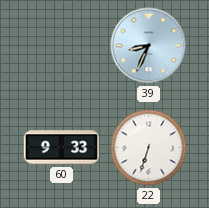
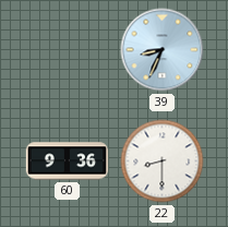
60: 9:33 -> 9:36
22: 6:33 -> 8:30
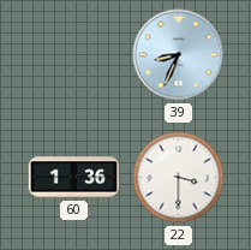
60: 9:36 -> 1:36
22: 8:30 -> 3:30
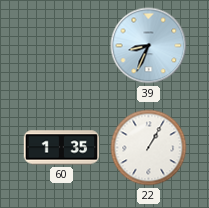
60: 1:36 -> 1:35
22: 3:30 -> 1:05
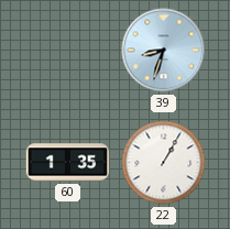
39: 8:34 -> 8:33
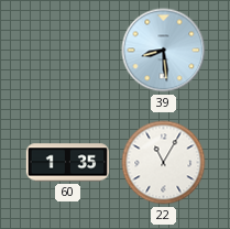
39: 8:33 -> 8:29
22: 1:05 -> 11:05
